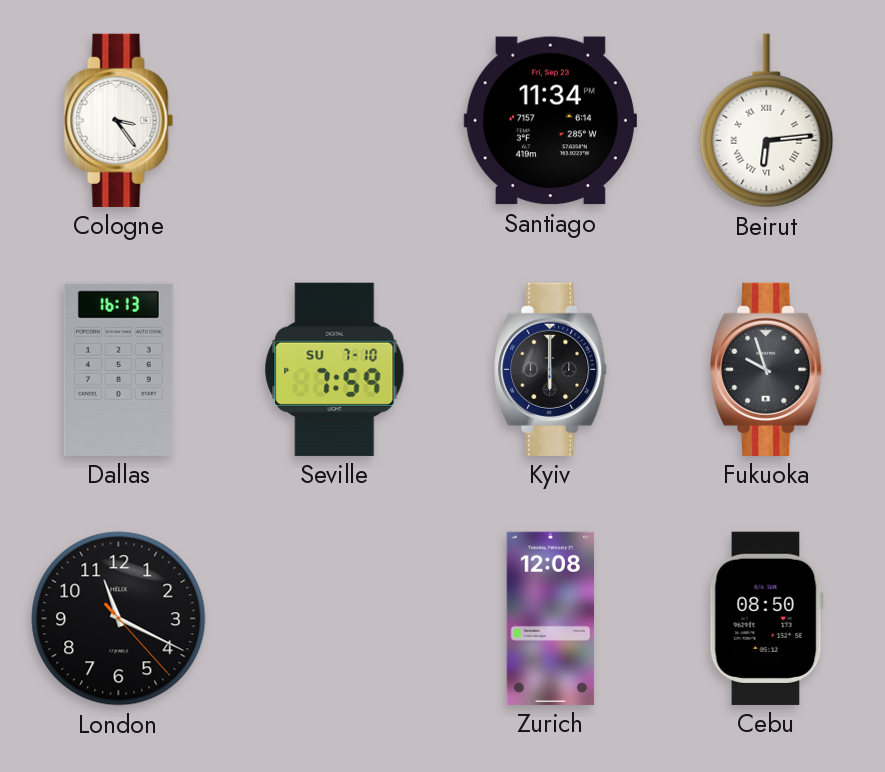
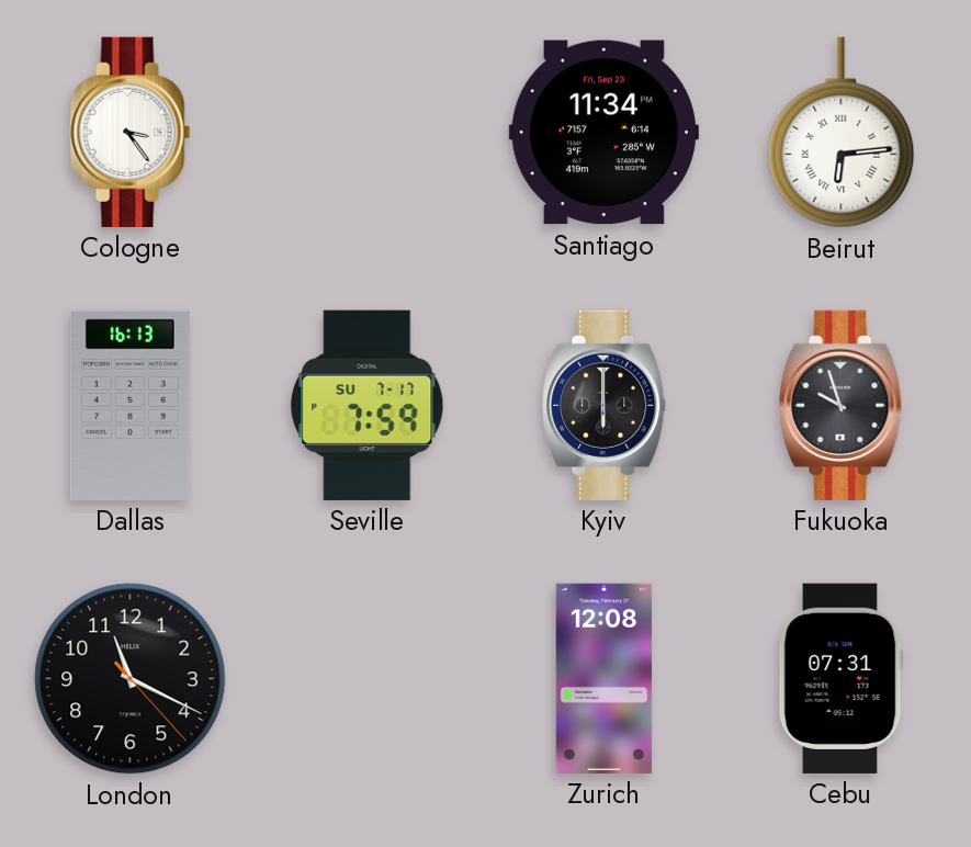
Seville date: SU 7-10 -> SU 7-17
Cebu: 08:50 -> 07:31
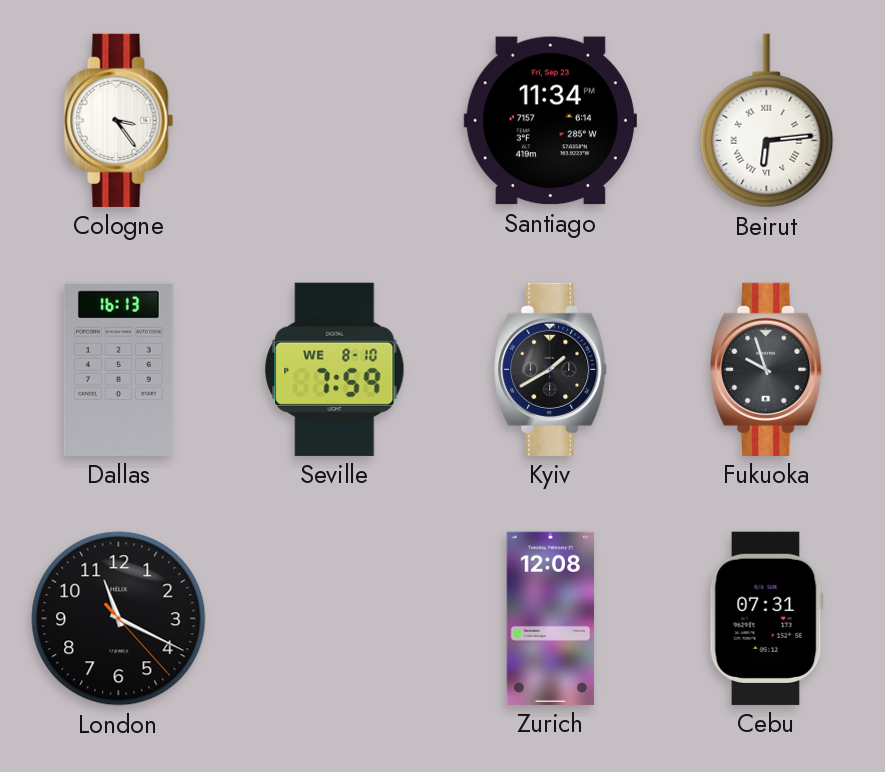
Seville date: SU 7-17 -> WE 8-10
Kyiv: 6:00 -> 1:40
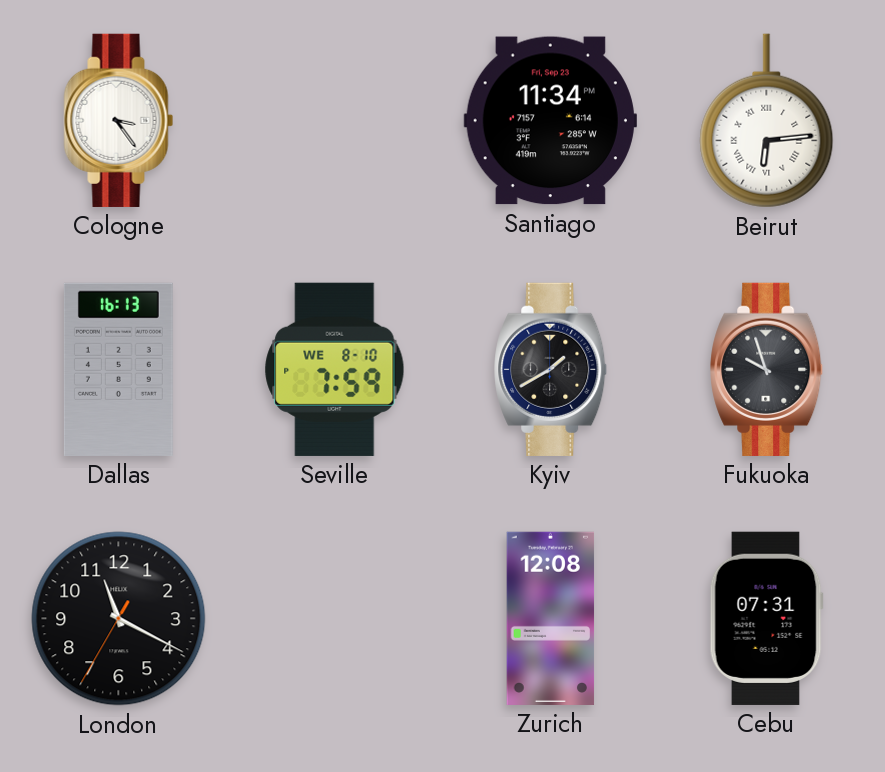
London: 11:19:23 -> 11:19:35
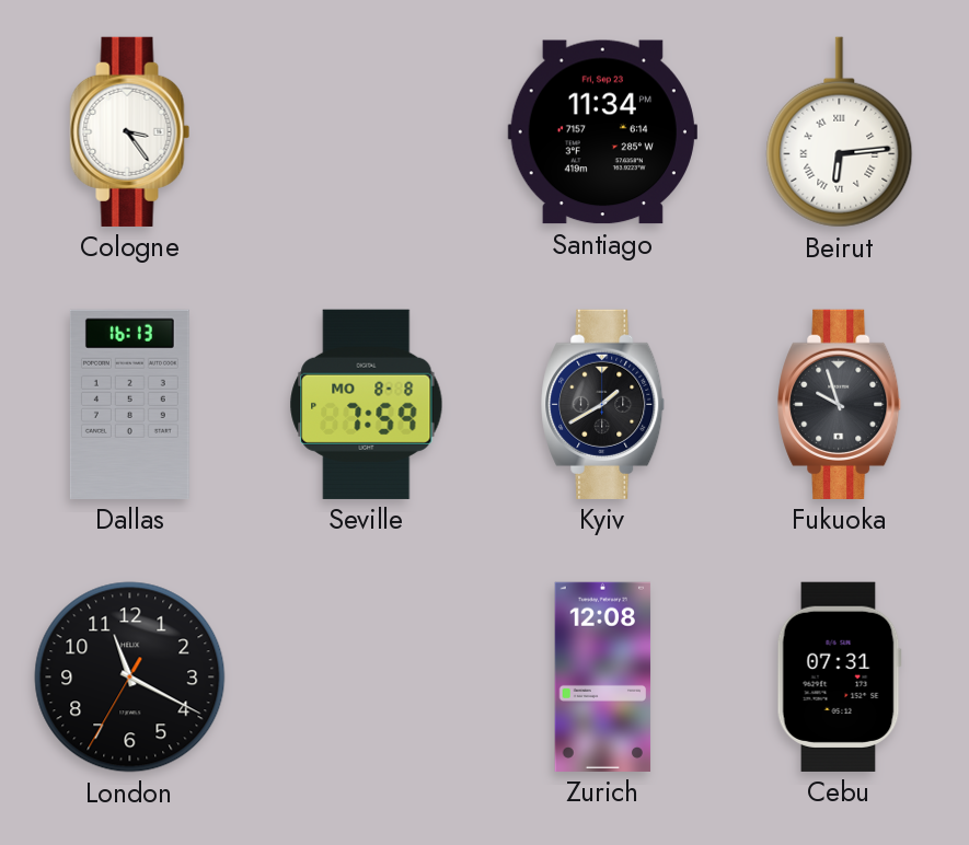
Seville date: WE 8-10 -> MO 8-8
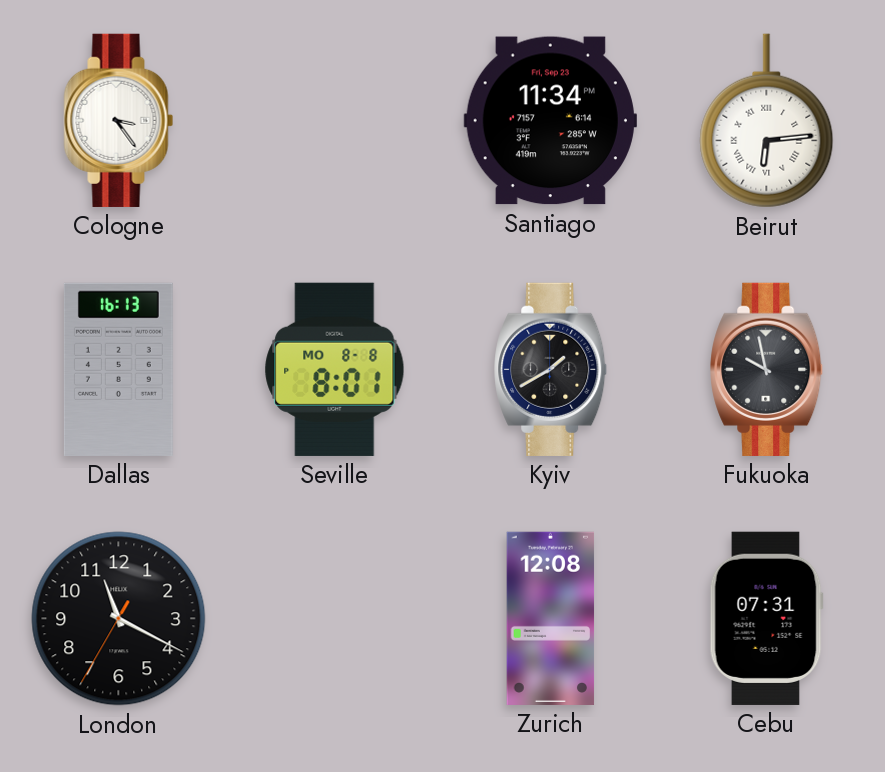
Seville: 7:59 -> 8:01
Fukuoka: 9:57 -> 9:58
